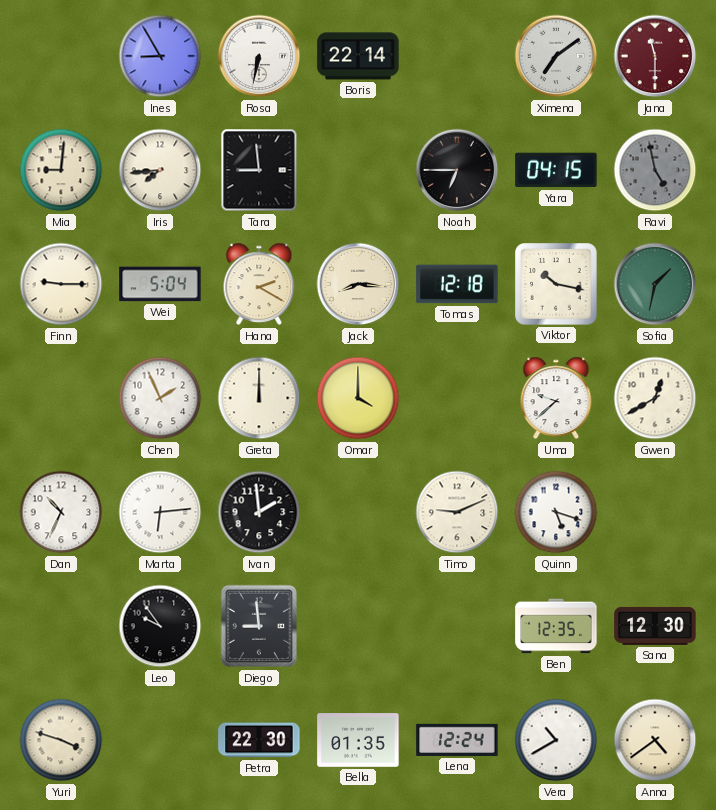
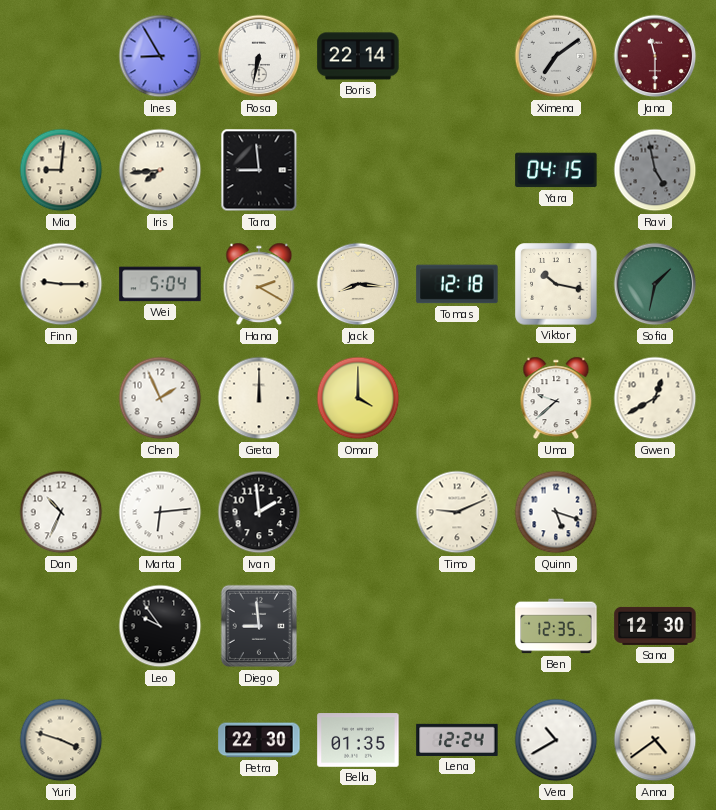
Noah: 6:45 -> none
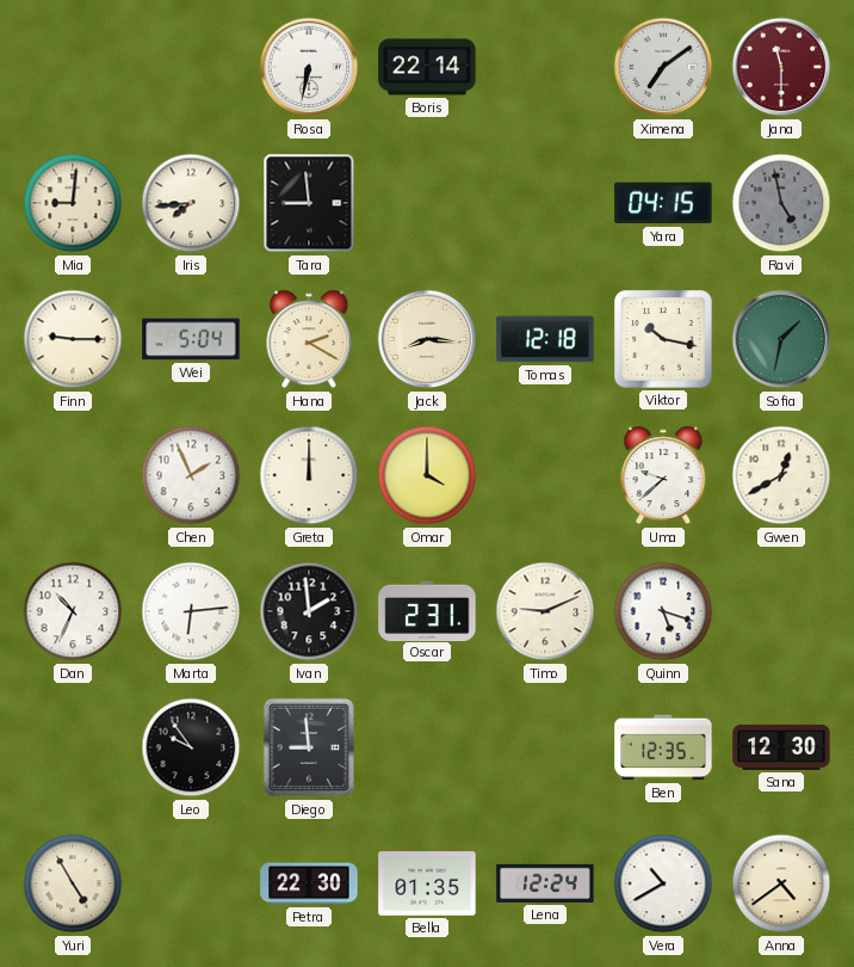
Ines: 8:55 -> none
Oscar: none -> 2:31
Yuri: 3:48 -> 4:55
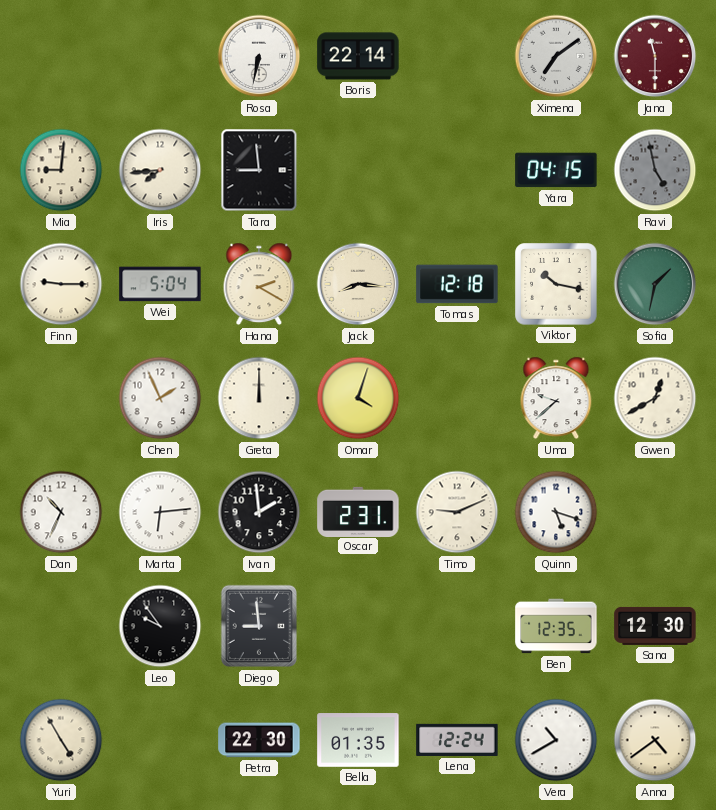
Omar: 4:00 -> 4:03
